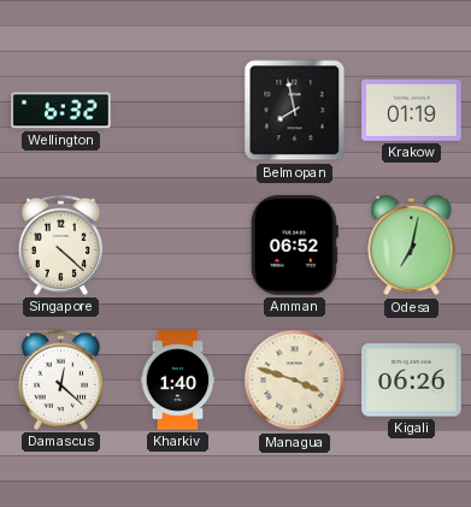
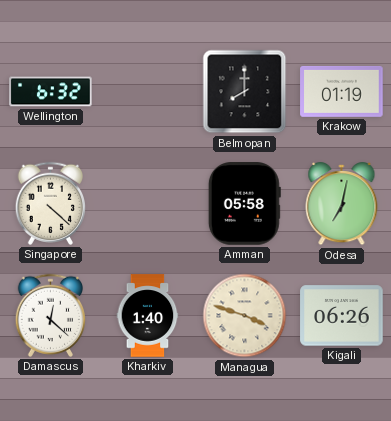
Belmopan: 7:58 -> 8:00
Amman: 06:52 -> 05:58
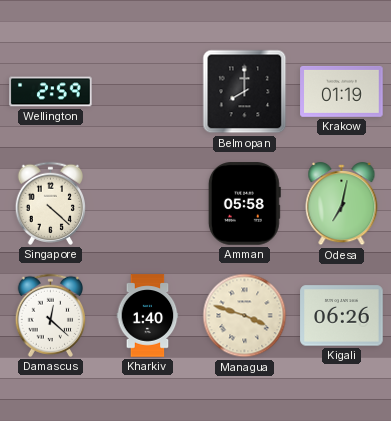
Wellington: 6:32 -> 2:59
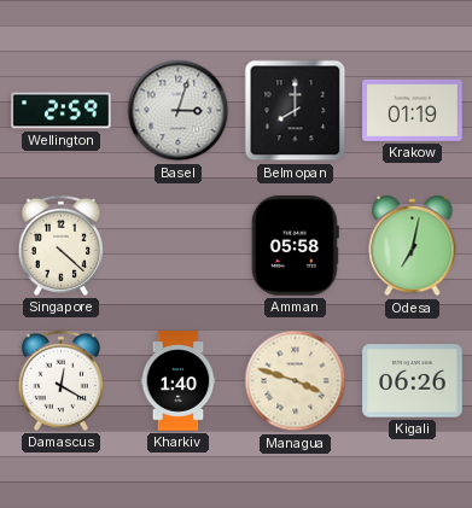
Basel: none -> 3:03
Damascus: 12:22 -> 12:20
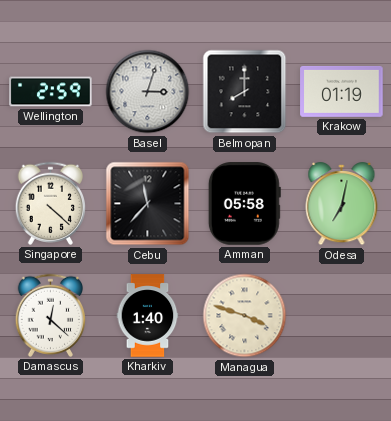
Cebu: none -> 11:37
Damascus: 12:20 -> 12:22
Kigali: 06:26 -> none
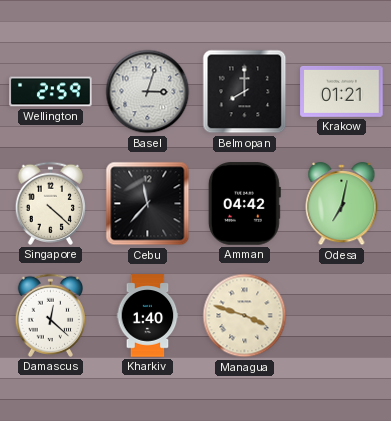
Krakow: 01:19 -> 01:21
Amman: 05:58 -> 04:42
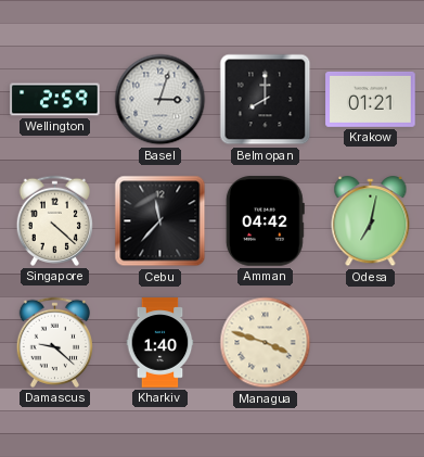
Damascus: 12:22 -> 9:22
